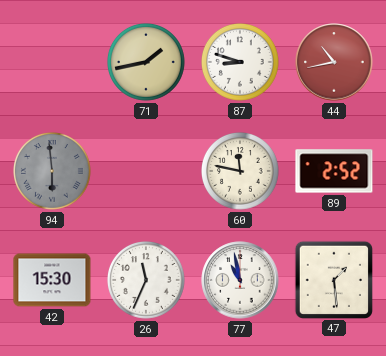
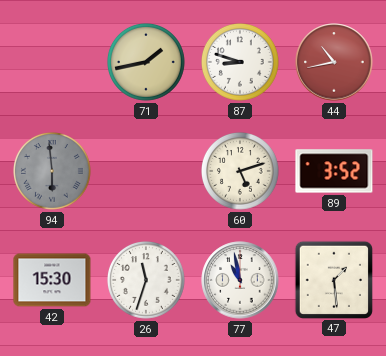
60: 11:47 -> 5:12
89: 2:52 -> 3:52
26: 11:34 -> 11:33
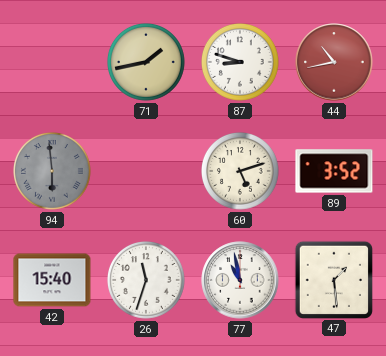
42: 15:30 -> 15:40
